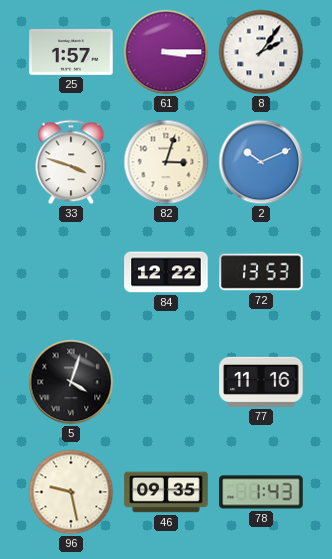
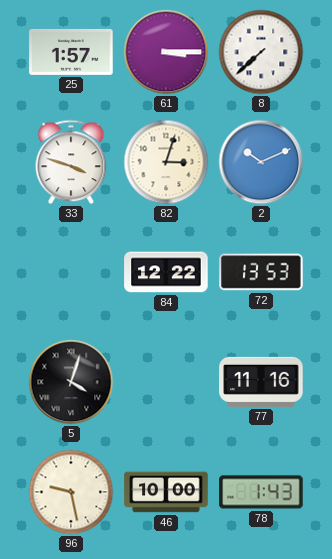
8: 2:06 -> 7:38
46: 09:35 -> 10:00
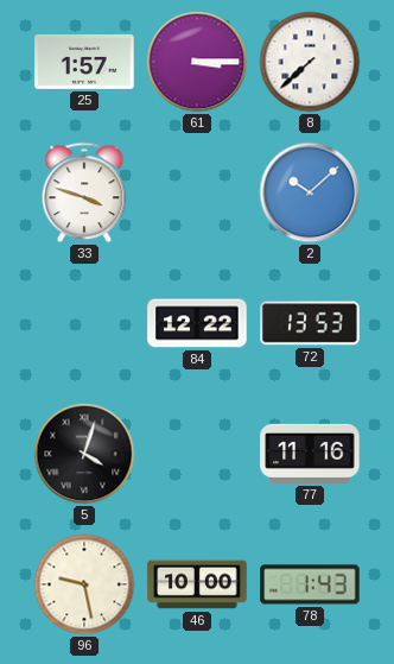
82: 3:03 -> none
2: 10:11 -> 10:08
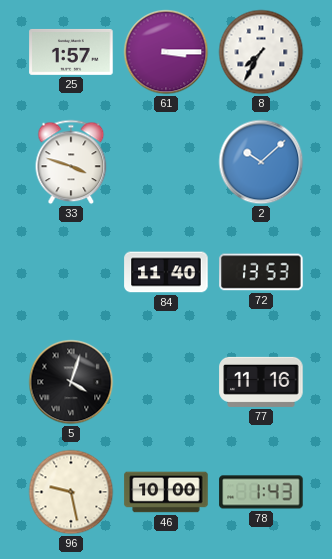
8: 7:38 -> 7:35
84: 12:22 -> 11:40
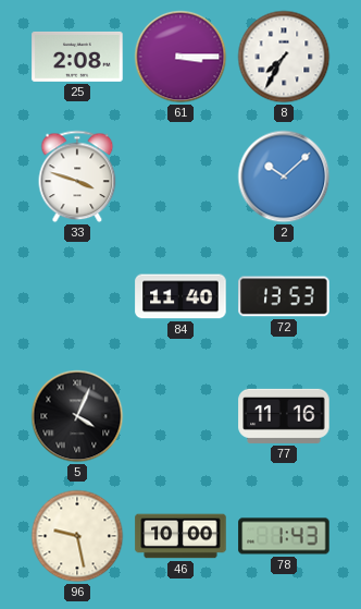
25: 1:57 -> 2:08
5: 4:03 -> 4:04
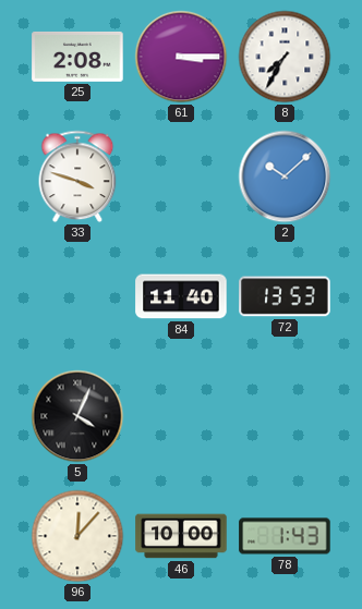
77: 11:16 -> none
96: 9:28 -> 12:07
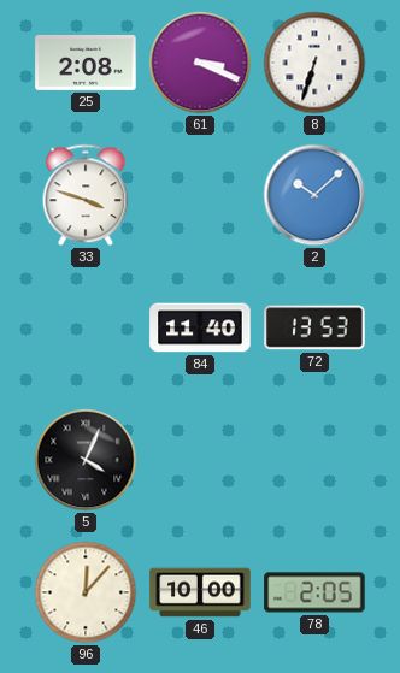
61: 3:15 -> 3:19
8: 7:35 -> 6:33
78: 1:43 -> 2:05
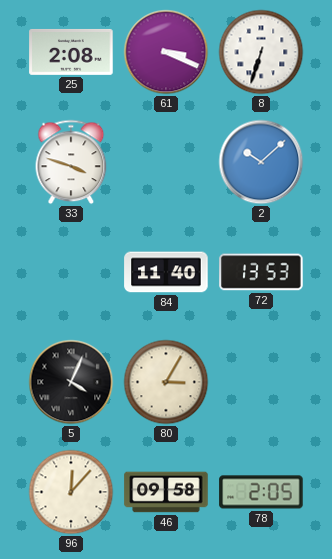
80: none -> 3:05
46: 10:00 -> 09:58
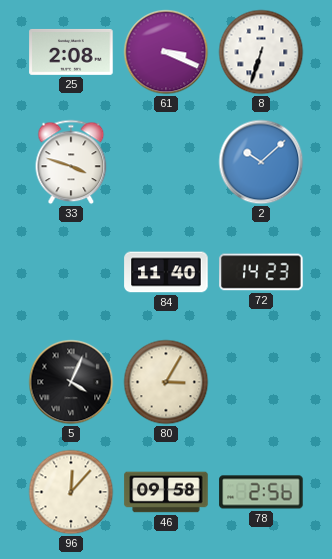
72: 13:53 -> 14:23
78: 2:05 -> 2:56
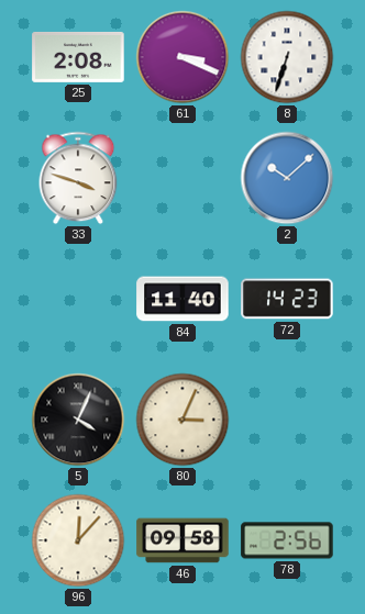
80: 3:05 -> 3:04
